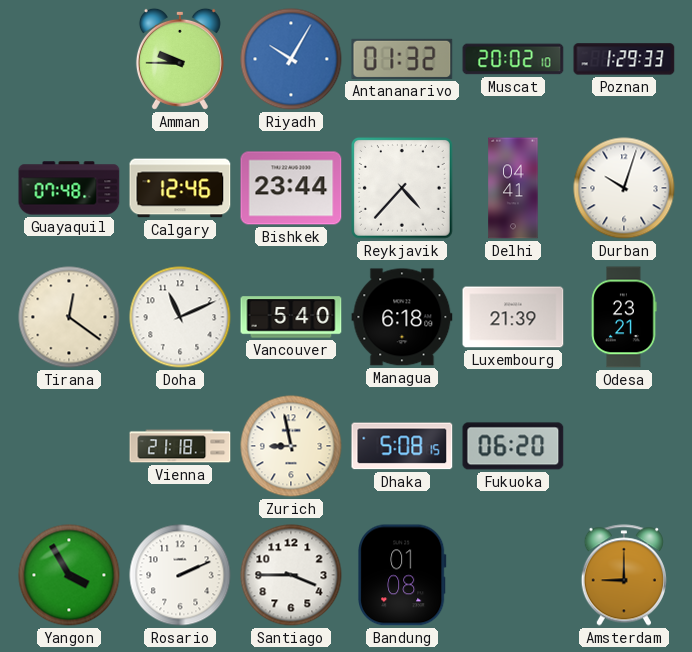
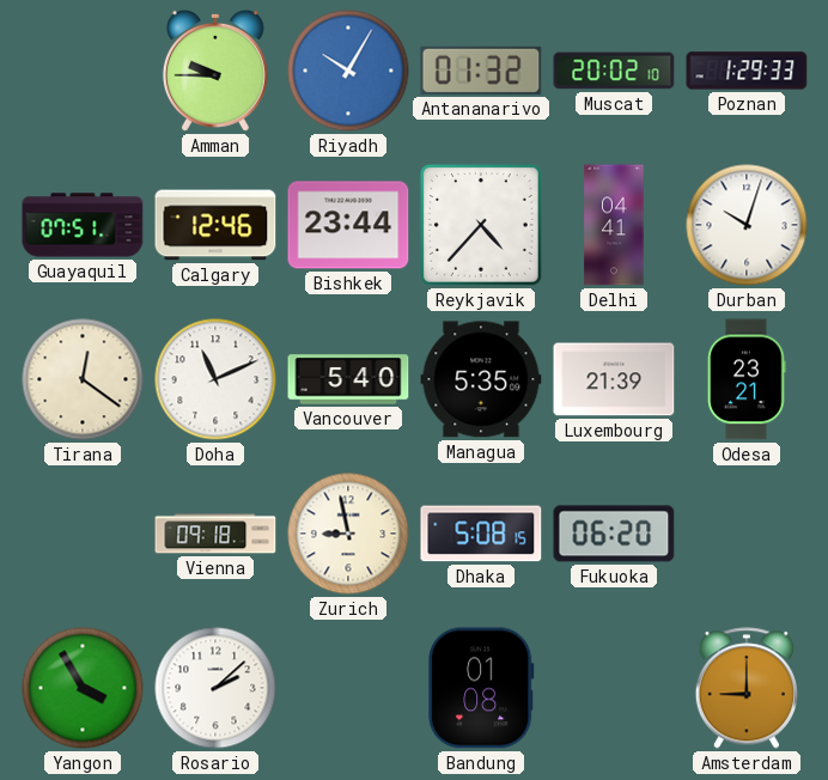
Guayaquil: 07:48 -> 07:51
Managua: 6:18 -> 5:35
Vienna: 21:18 -> 09:18
Rosario: 2:11 -> 2:08
Santiago: 3:45 -> none
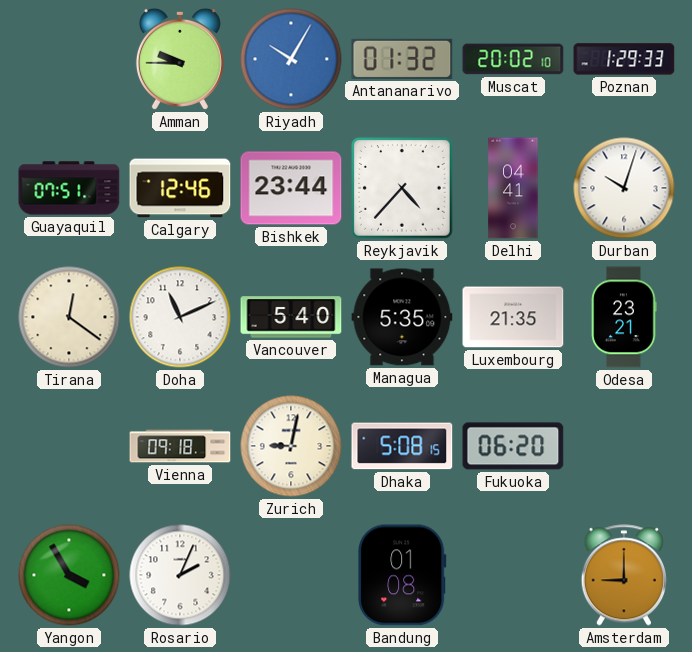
Luxembourg: 21:39 -> 21:35
Zurich: 8:58 -> 9:02
Rosario: 2:08 -> 2:04
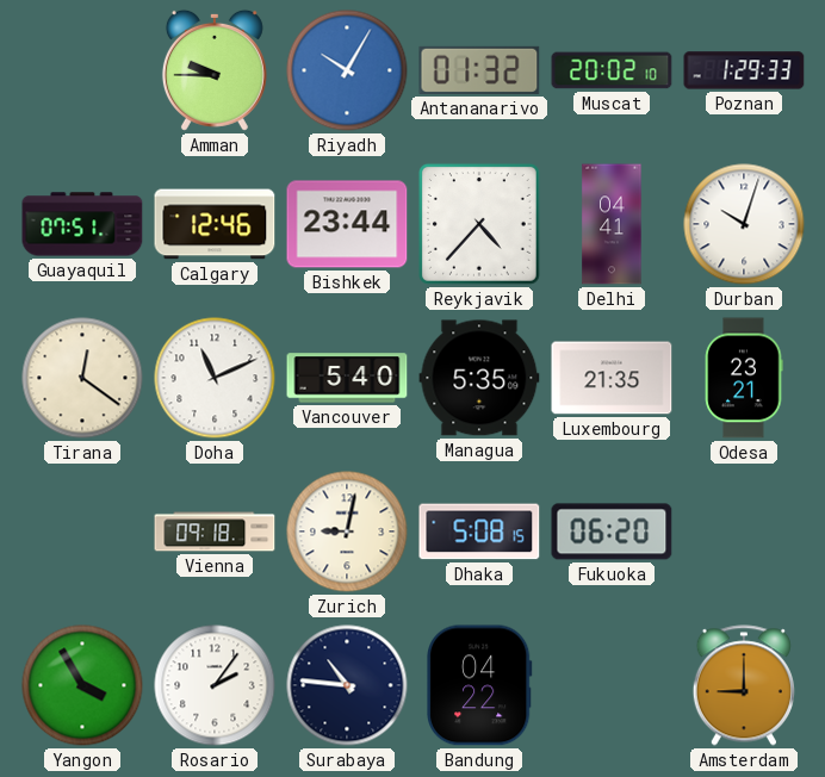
Rosario: 2:04 -> 2:06
Surabaya: none -> 10:46
Bandung: 01:08 -> 04:22
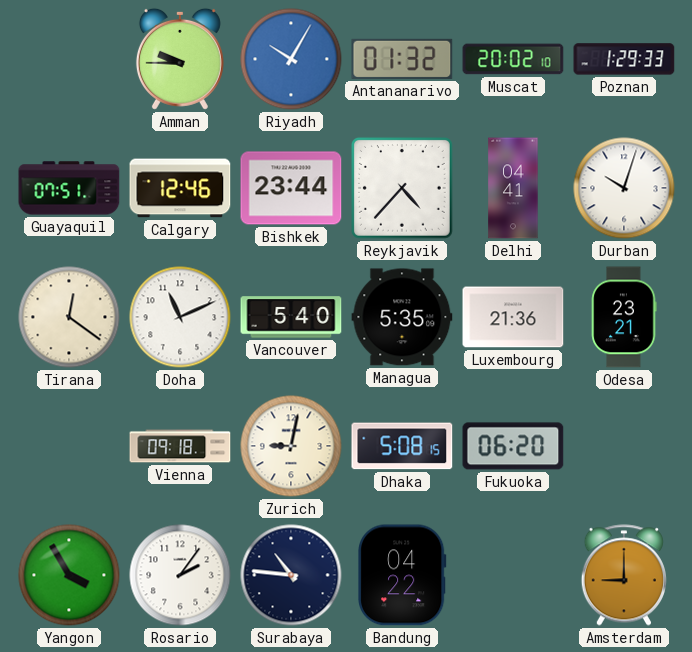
Luxembourg: 21:35 -> 21:36
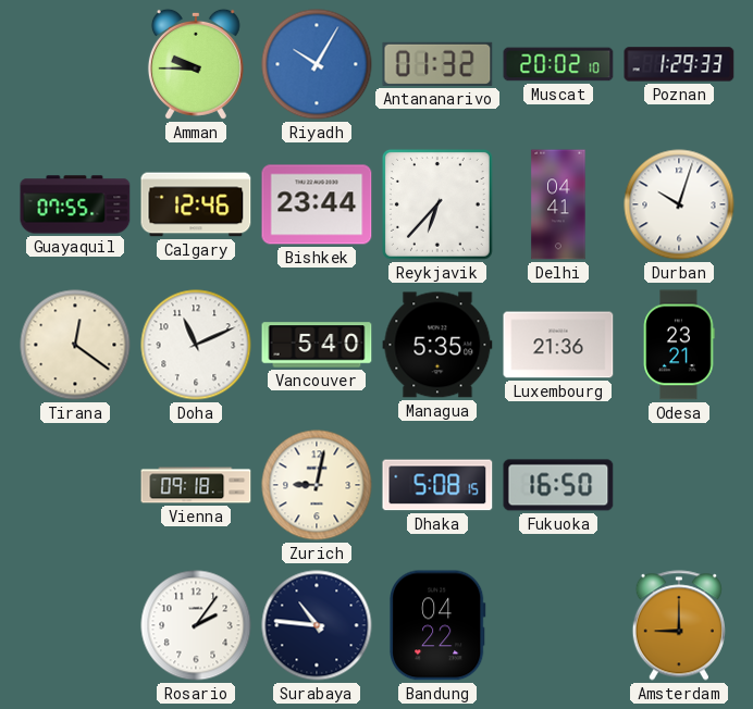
Guayaquil: 07:51 -> 07:55
Reykjavik: 4:37 -> 6:37
Fukuoka: 06:20 -> 16:50
Yangon: 3:55 -> none
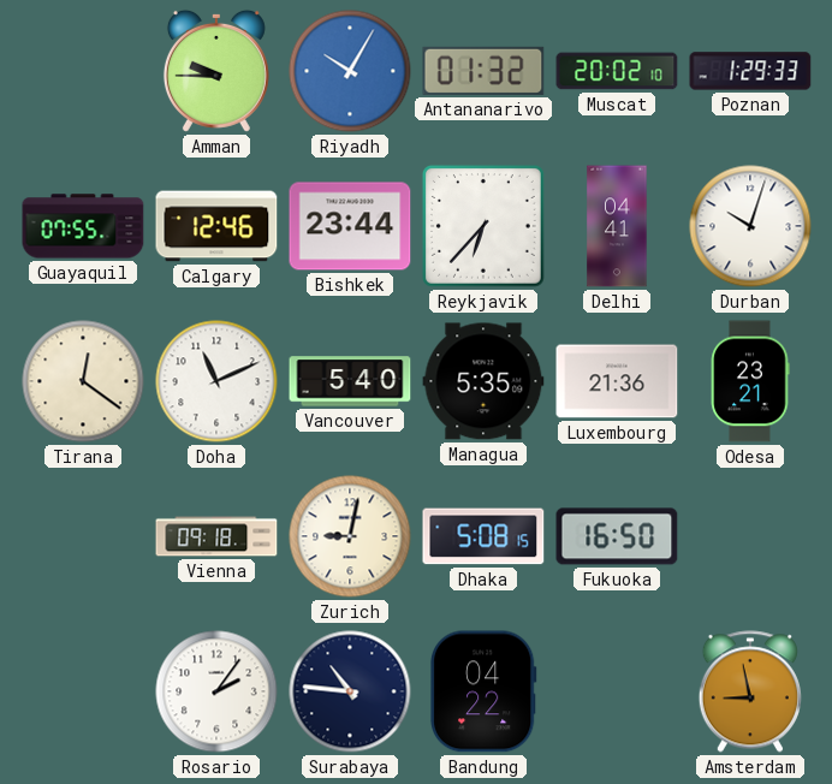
Amsterdam: 9:00 -> 8:58
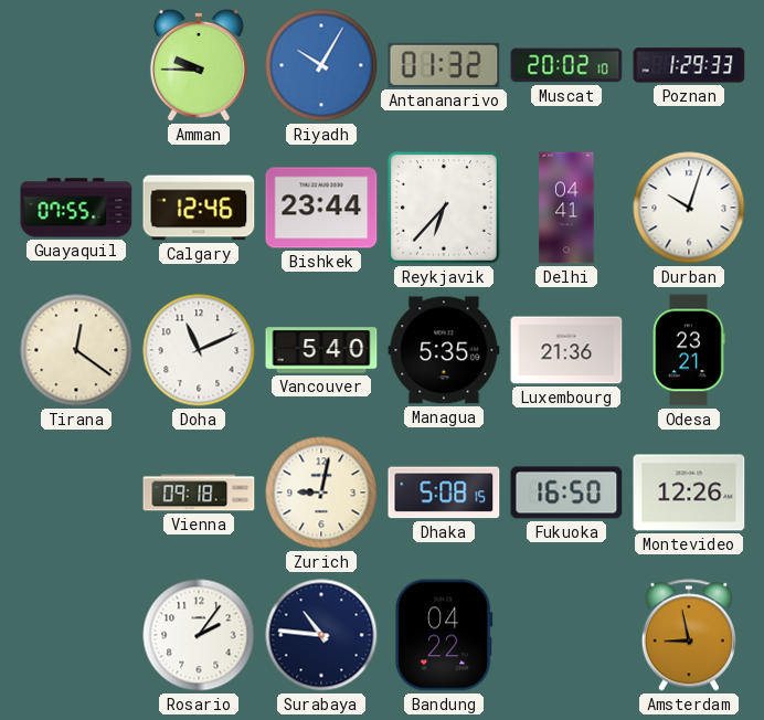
Montevideo: none -> 12:26
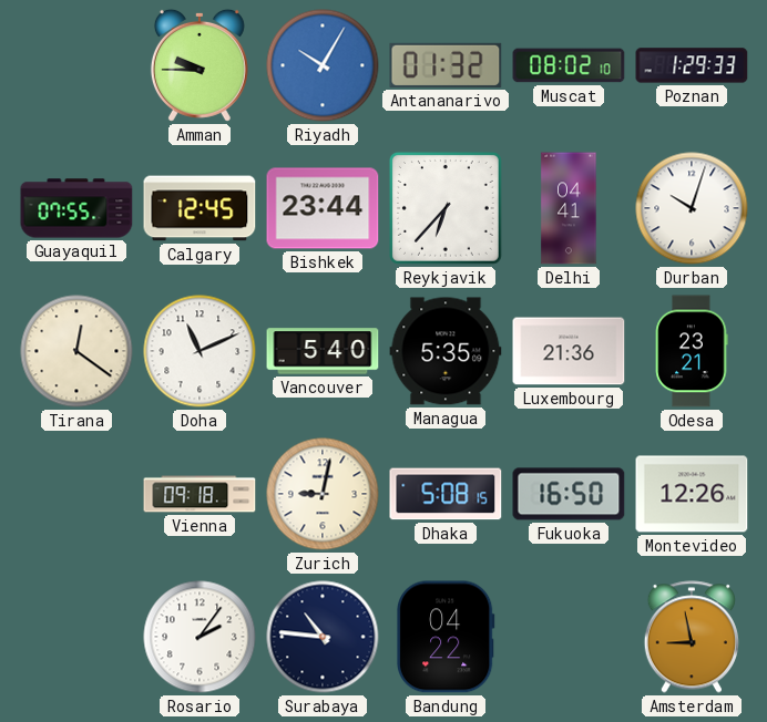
Muscat: 20:02 -> 08:02
Calgary: 12:46 -> 12:45
